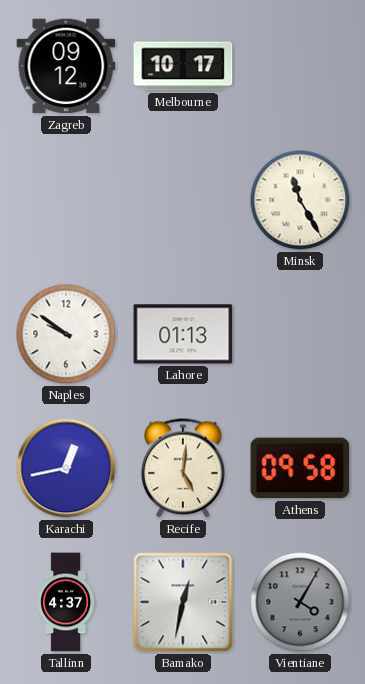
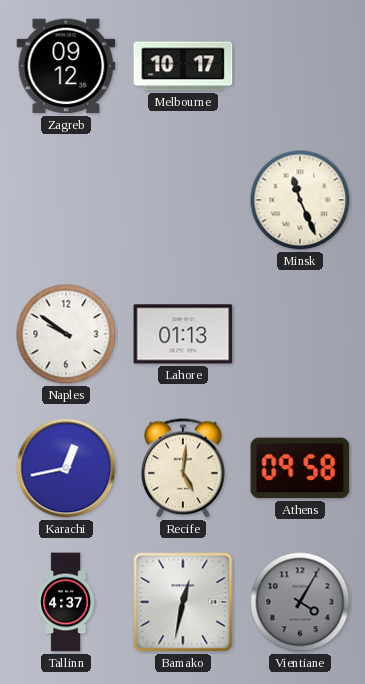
Minsk: 11:25 -> 11:26
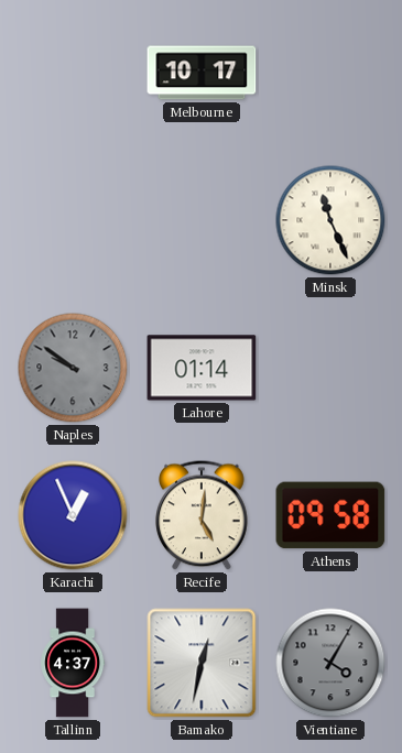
Zagreb: 09:12 -> none
Naples dial: white -> grey
Lahore: 01:13 -> 01:14
Karachi: 12:43 -> 12:56
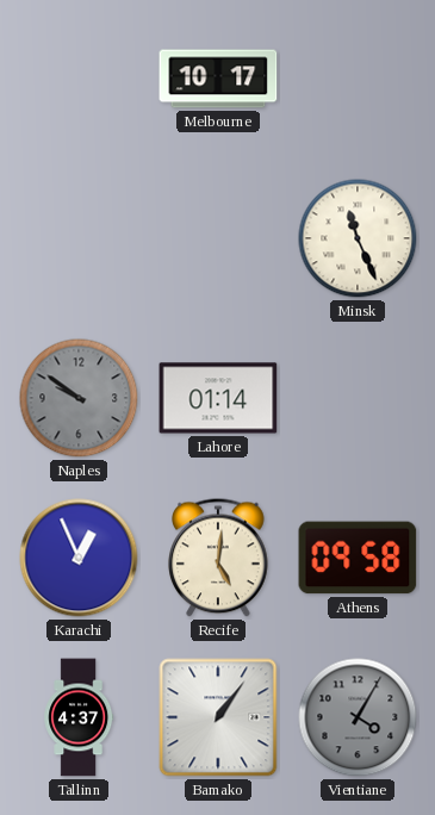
Bamako: 12:32 -> 1:06
